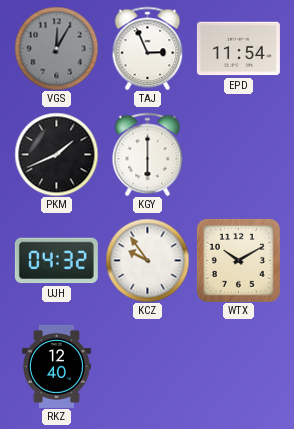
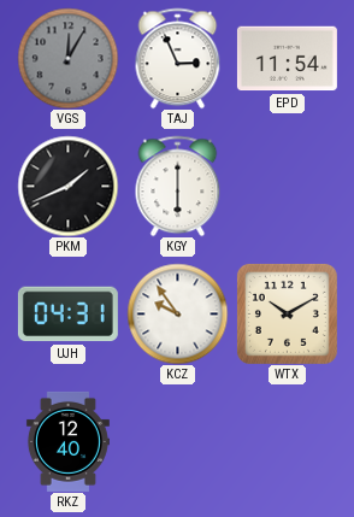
UJH: 04:32 -> 04:31
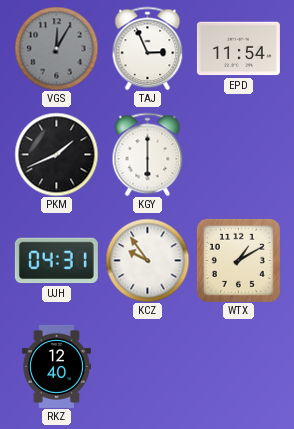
WTX: 10:10 -> 1:10
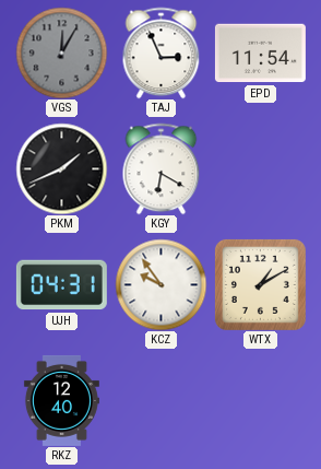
KGY: 6:00 -> 6:20
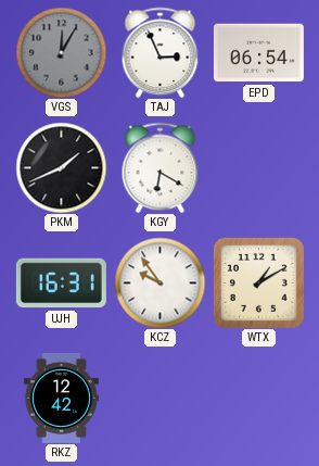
EPD: 11:54 -> 06:54
UJH: 04:31 -> 16:31
RKZ: 12:40 -> 12:42
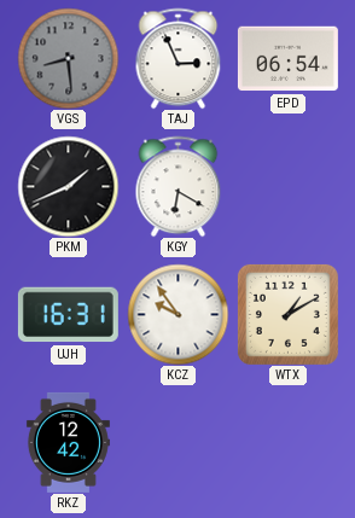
VGS: 12:05 -> 8:29
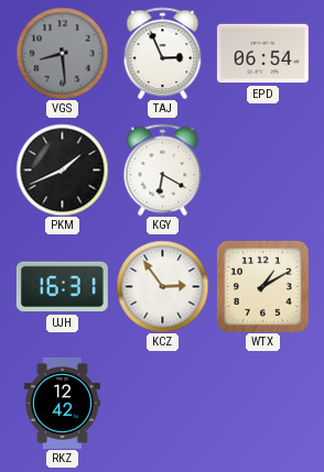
KCZ: 9:54 -> 2:54
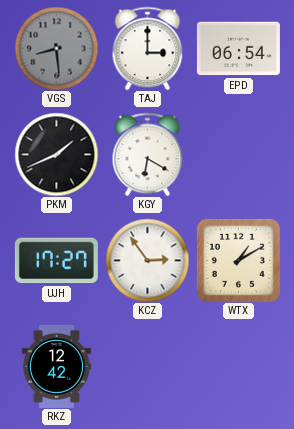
TAJ: 2:56 -> 3:00
UJH: 16:31 -> 17:27
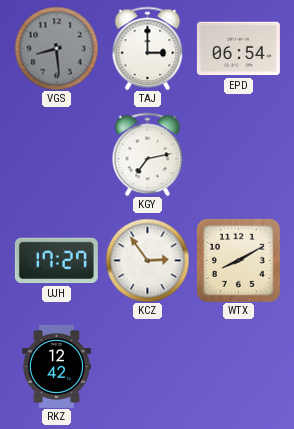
PKM: 1:41 -> none
KGY: 6:20 -> 7:13
WTX: 1:10 -> 8:10
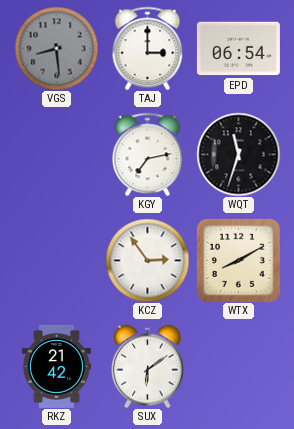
WQT: none -> 11:33
UJH: 17:27 -> none
RKZ: 12:42 -> 21:42
SUX: none -> 6:09
